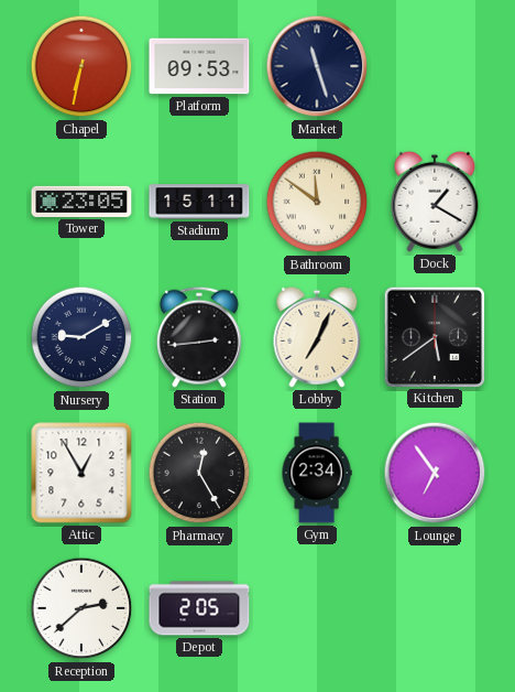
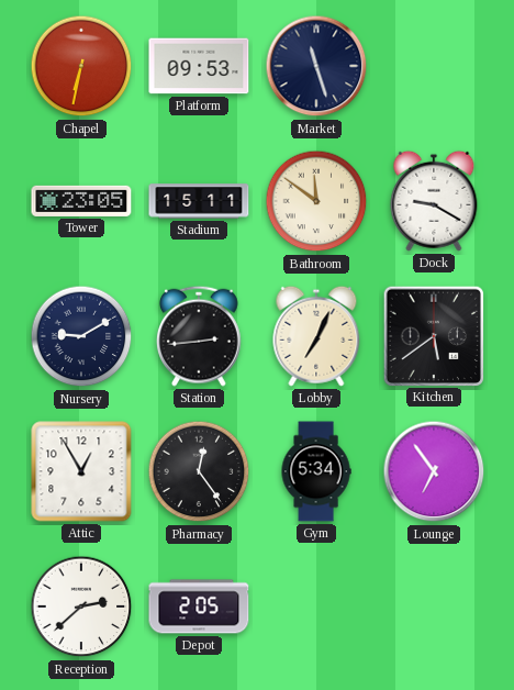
Dock: 1:20 -> 9:20
Pharmacy: 12:25 -> 12:24
Gym: 2:34 -> 5:34
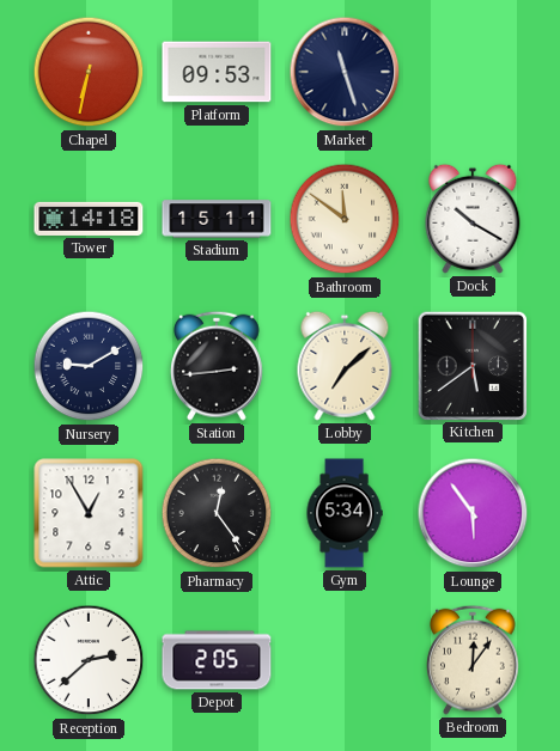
Tower: 23:05 -> 14:18
Dock: 9:20 -> 10:20
Lobby: 7:04 -> 7:08
Lounge: 6:54 -> 5:54
Bedroom: none -> 12:06
